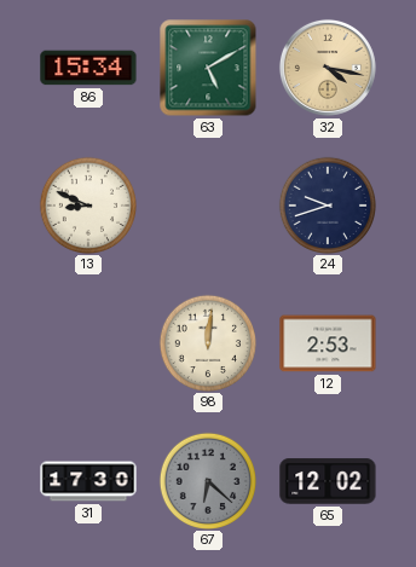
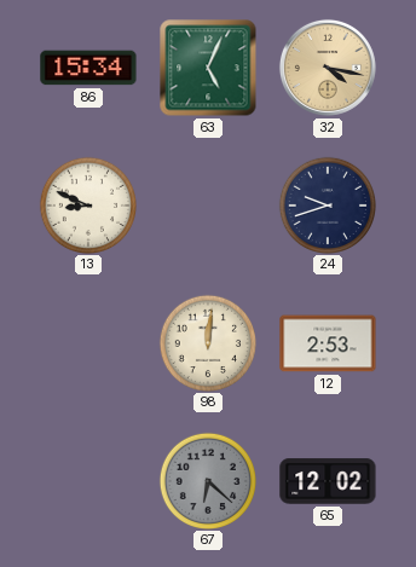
63: 5:10 -> 5:04
31: 17:30 -> none
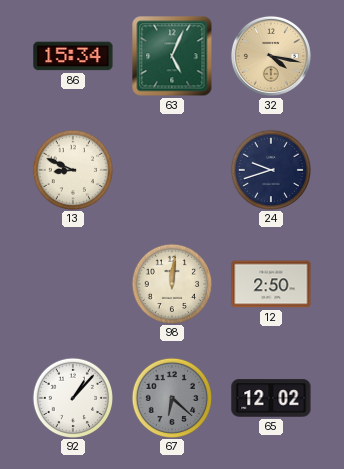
12: 2:53 -> 2:50
92: none -> 1:07
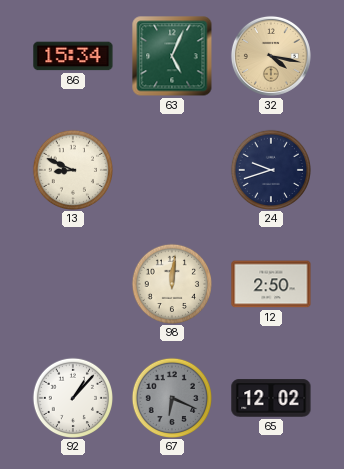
67: 6:22 -> 6:19
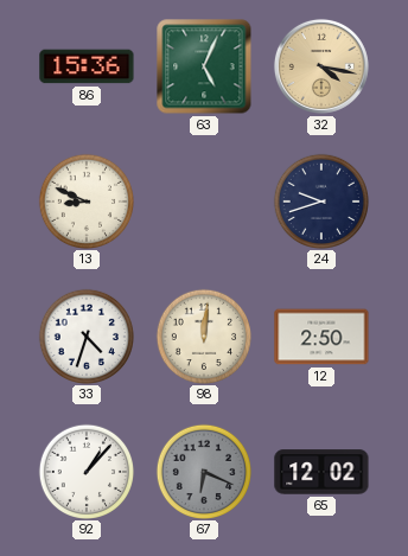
86: 15:34 -> 15:36
33: none -> 4:33
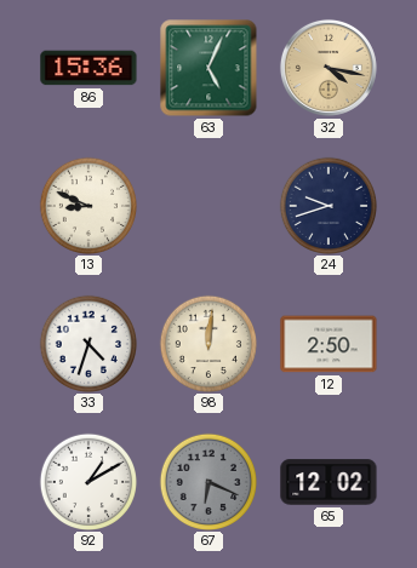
92: 1:07 -> 1:10
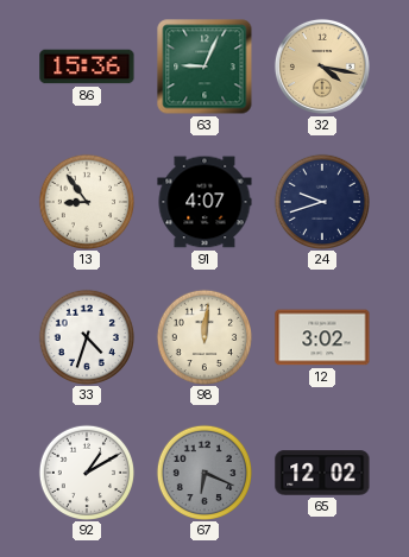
63: 5:04 -> 9:04
13: 8:49 -> 8:54
91: none -> 4:07
12: 2:50 -> 3:02
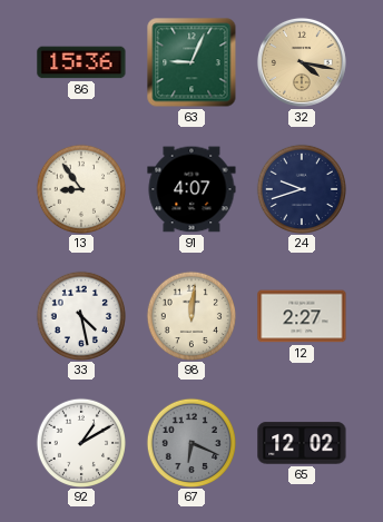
33: 4:33 -> 4:28
12: 3:02 -> 2:27
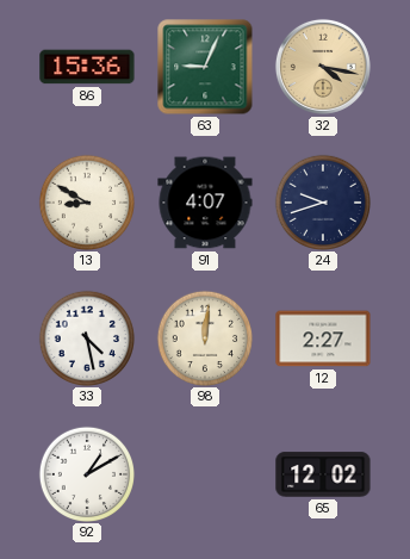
13: 8:54 -> 8:50
67: 6:19 -> none
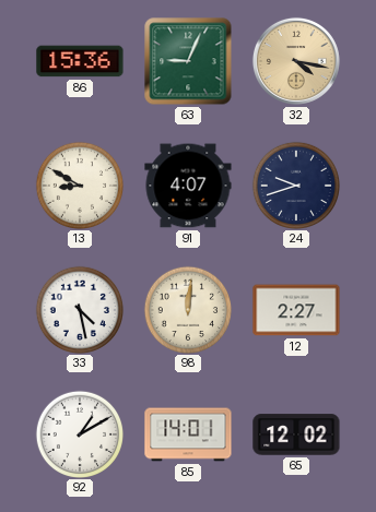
85: none -> 14:01
